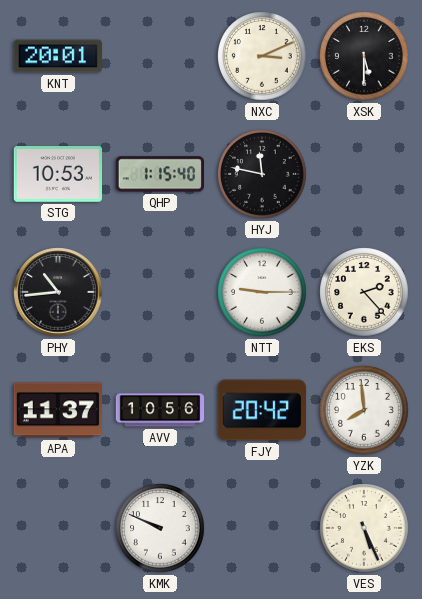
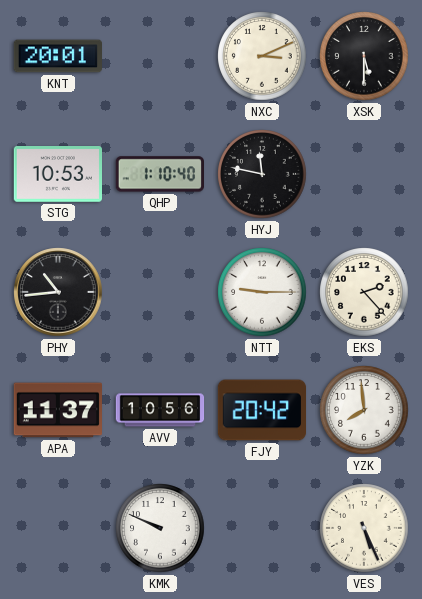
QHP: 1:15 -> 1:10
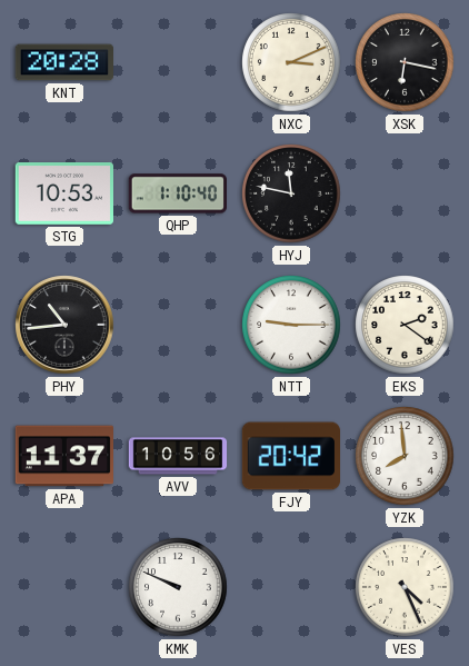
KNT: 20:01 -> 20:28
XSK: 5:30 -> 6:17
EKS: 2:23 -> 2:21
VES: 5:26 -> 4:26
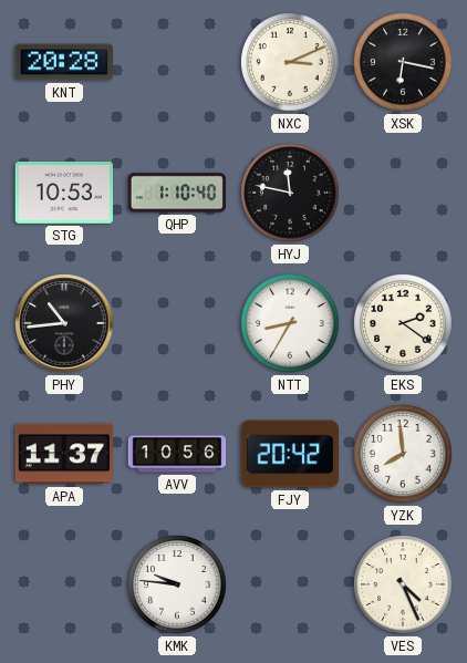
NTT: 9:15 -> 8:35
KMK: 9:49 -> 9:46
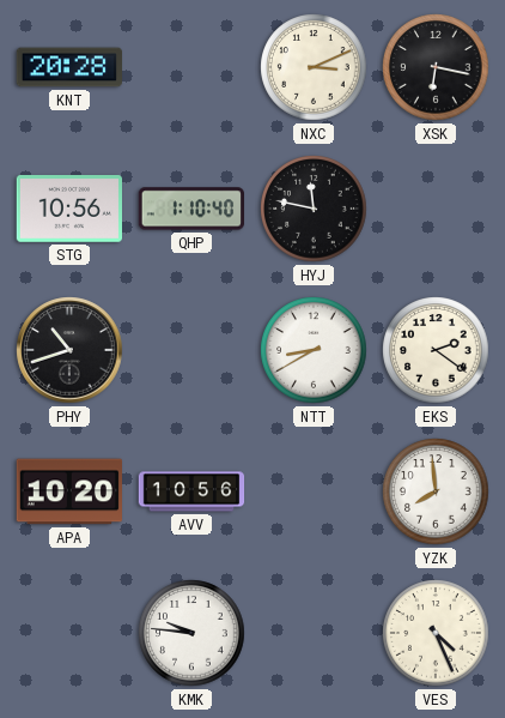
STG: 10:53 -> 10:56
PHY: 10:44 -> 10:42
NTT: 8:35 -> 8:40
APA: 11:37 -> 10:20
FJY: 20:42 -> none
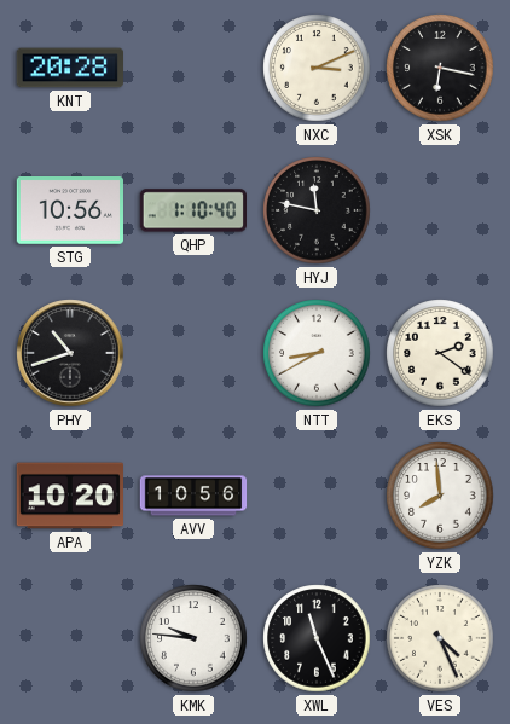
XWL: none -> 11:26
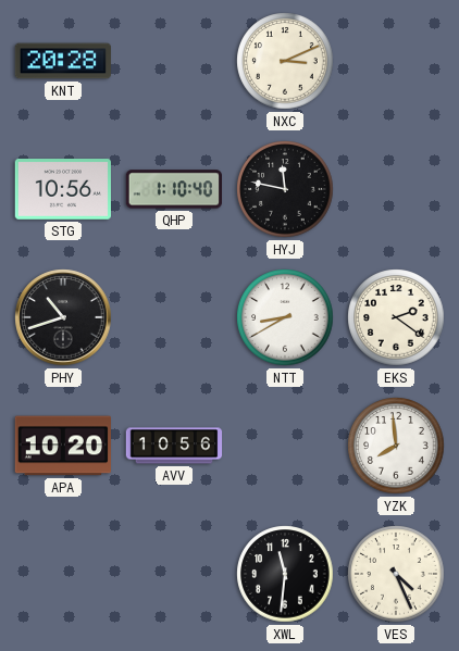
XSK: 6:17 -> none
KMK: 9:46 -> none
XWL: 11:26 -> 11:31
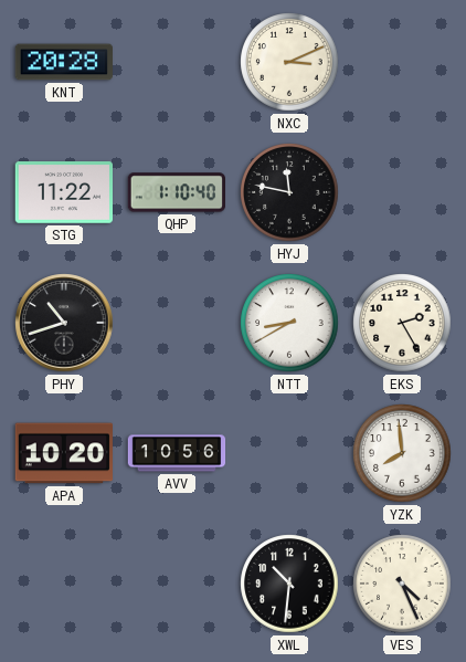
STG: 10:56 -> 11:22
EKS: 2:21 -> 2:25
XWL: 11:31 -> 10:31
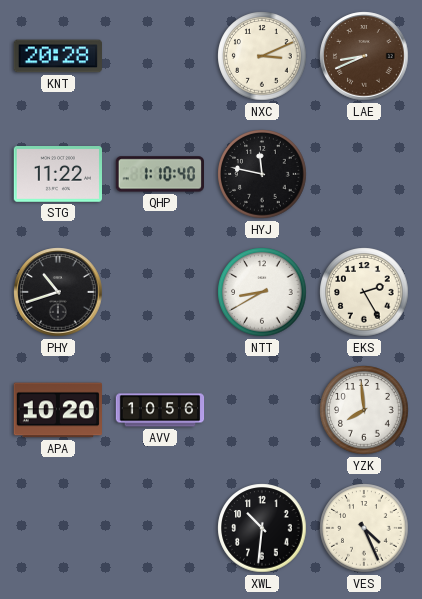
LAE: none -> 8:41
